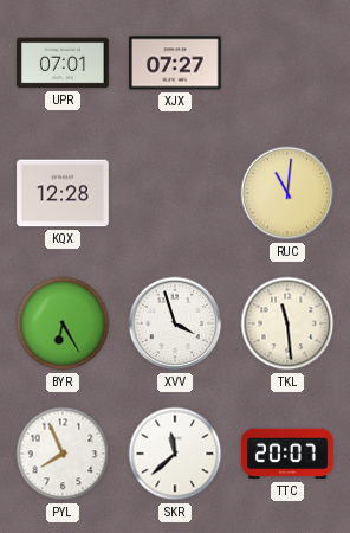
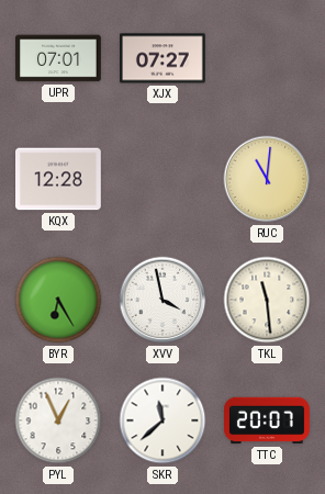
XVV: 3:57 -> 3:58
PYL: 7:56 -> 12:56
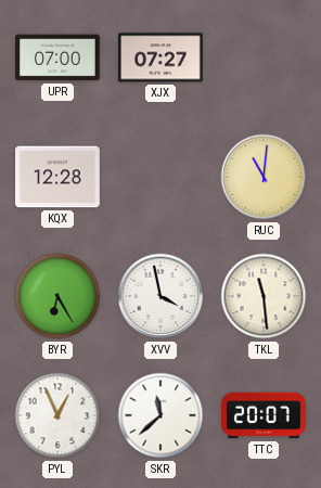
UPR: 07:01 -> 07:00
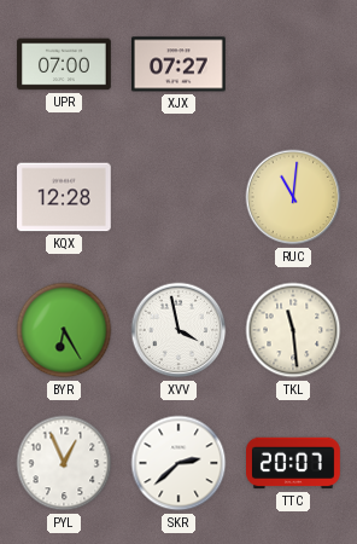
SKR: 11:38 -> 2:38
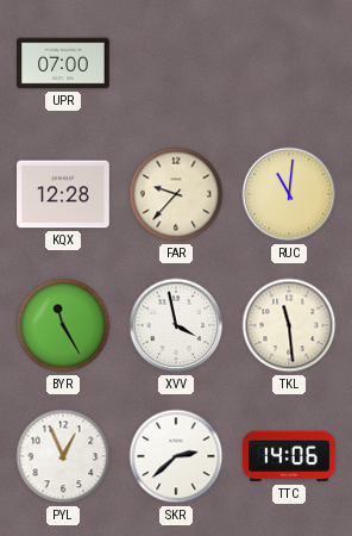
XJX: 07:27 -> none
FAR: none -> 9:37
BYR: 6:25 -> 11:25
TTC: 20:07 -> 14:06
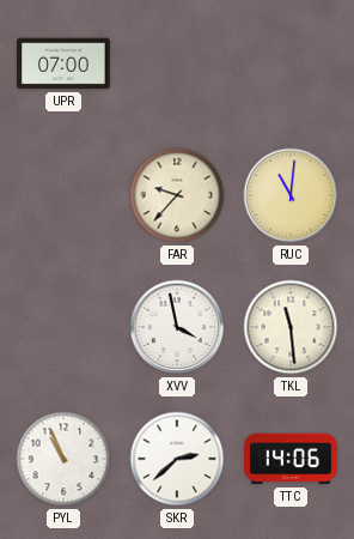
KQX: 12:28 -> none
BYR: 11:25 -> none
PYL: 12:56 -> 10:56
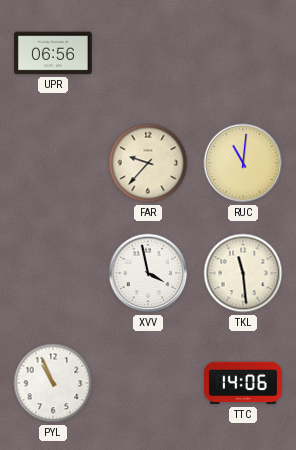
UPR: 07:00 -> 06:56
SKR: 2:38 -> none
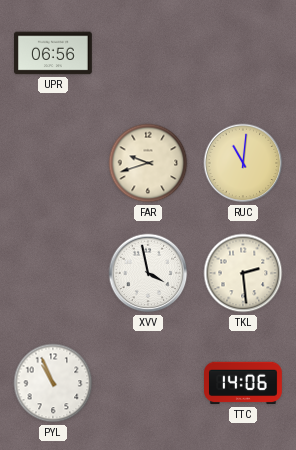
FAR: 9:37 -> 9:42
TKL: 11:29 -> 2:29
